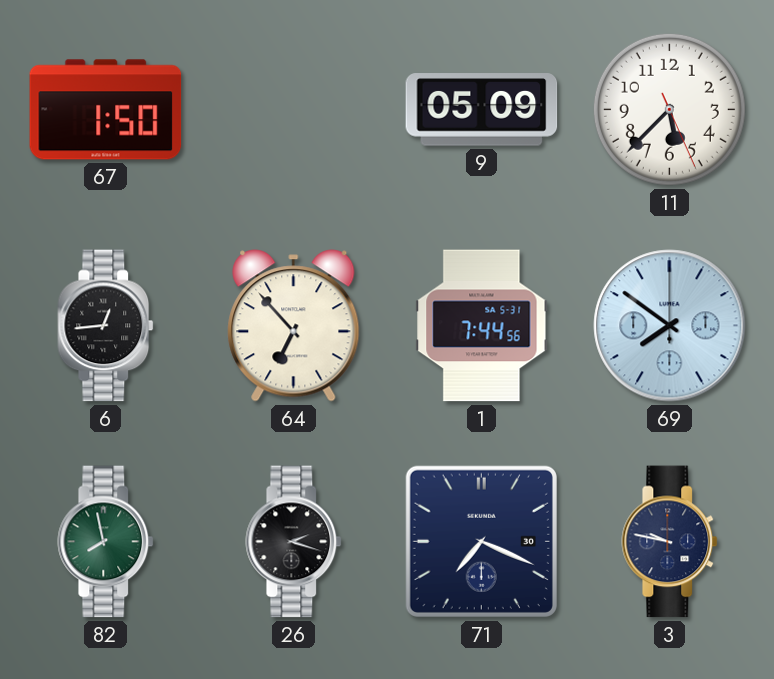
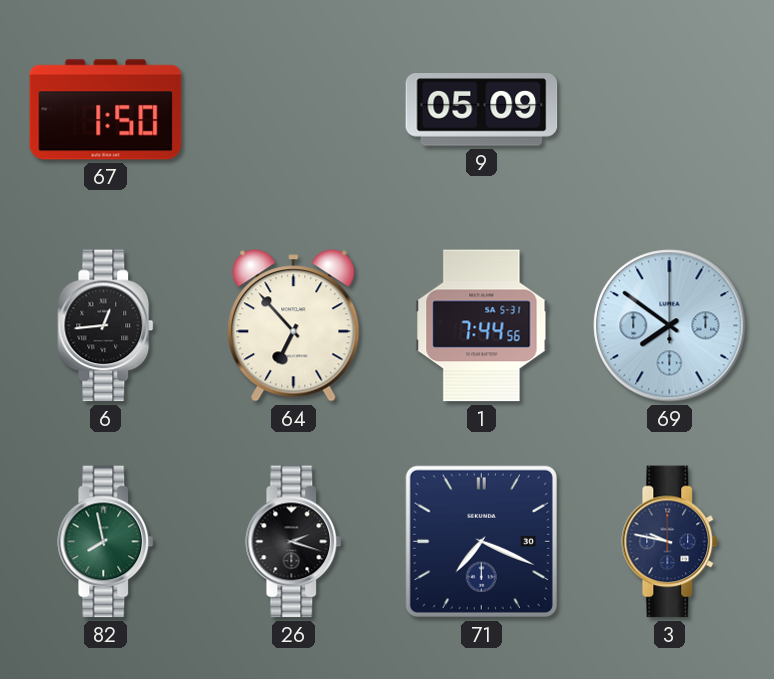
11: 5:37 -> none
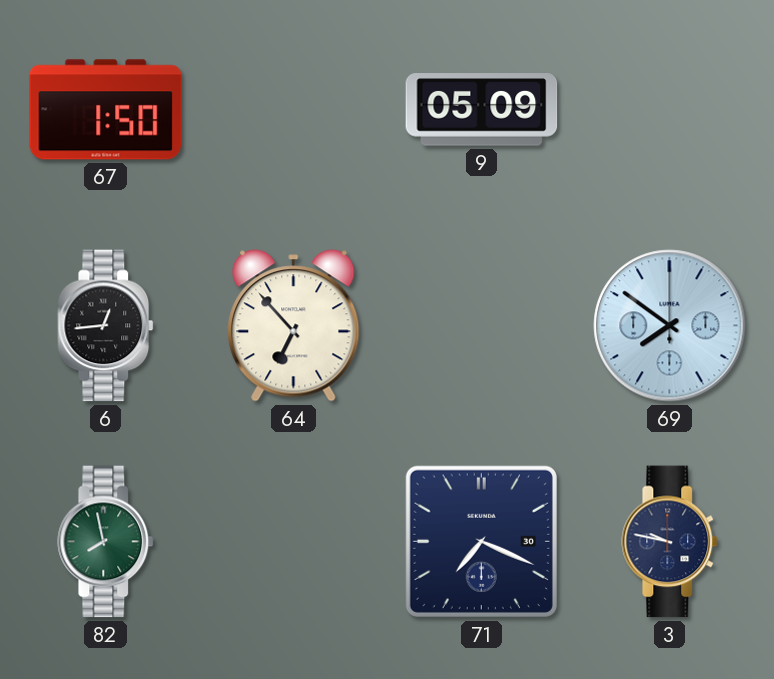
1: 7:44 -> none
26: 2:18 -> none
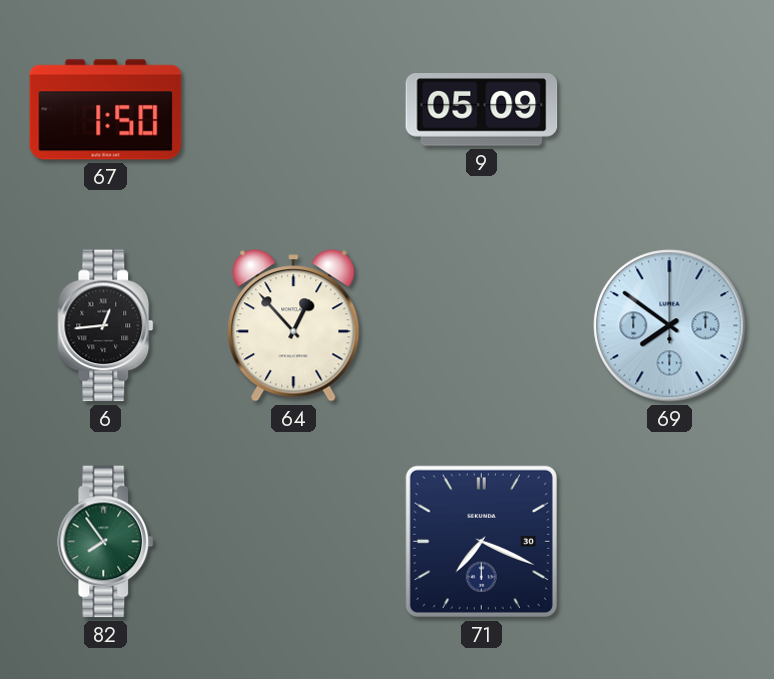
64: 6:53 -> 12:53
82: 7:58 -> 7:54
3: 9:47 -> none
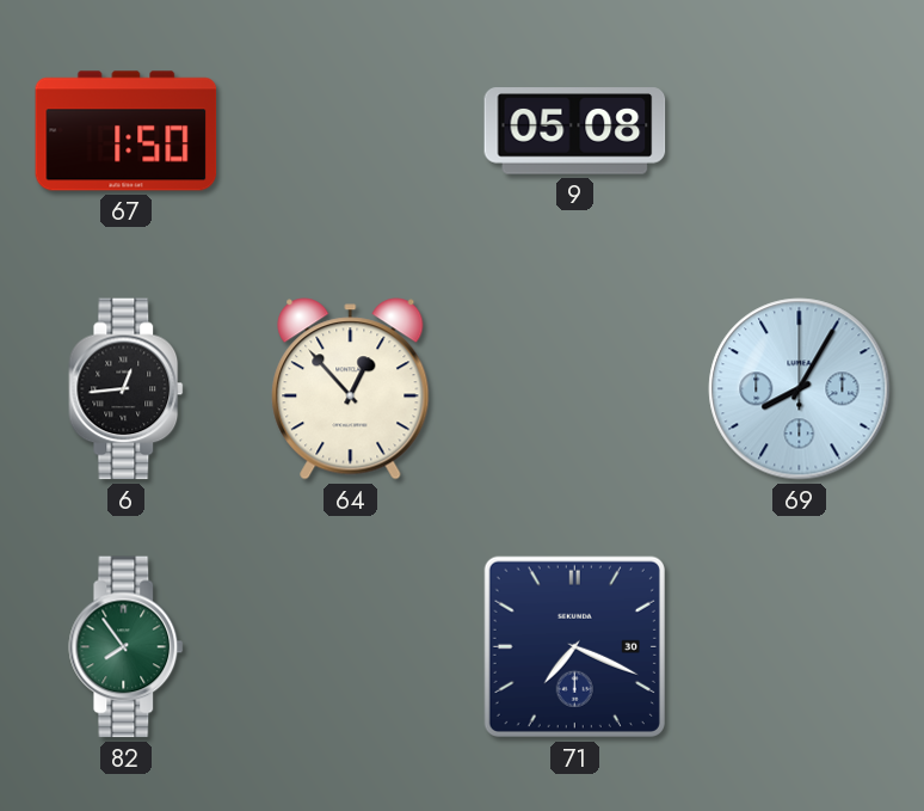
9: 05:09 -> 05:08
69: 7:51 -> 8:05
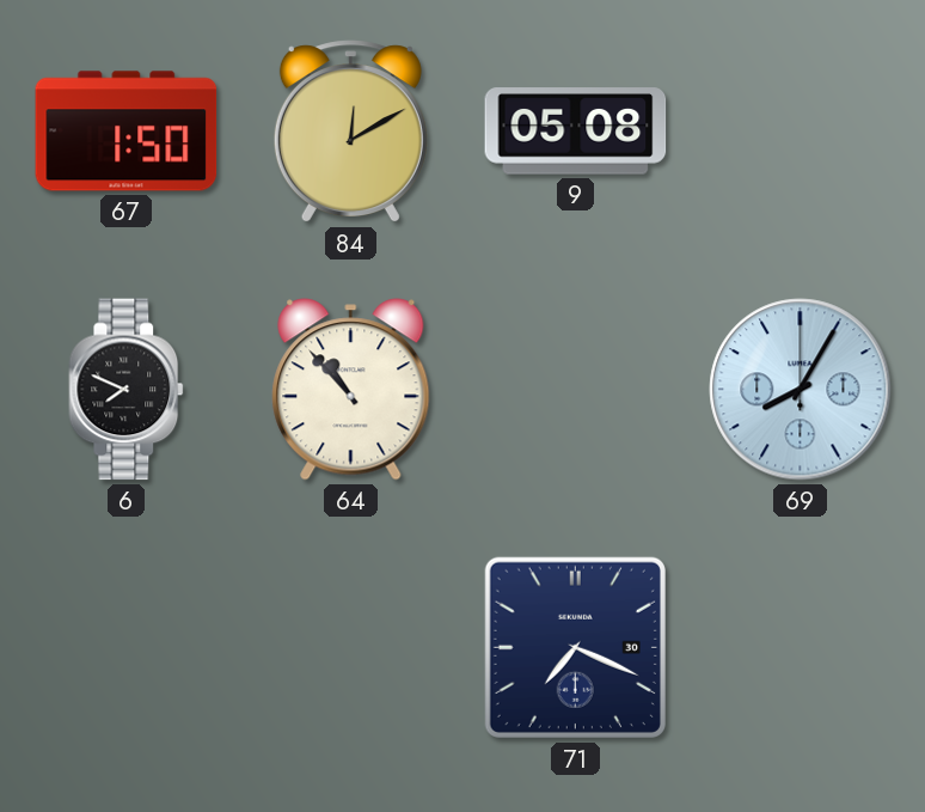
84: none -> 12:10
6: 12:44 -> 7:49
64: 12:53 -> 10:53
82: 7:54 -> none
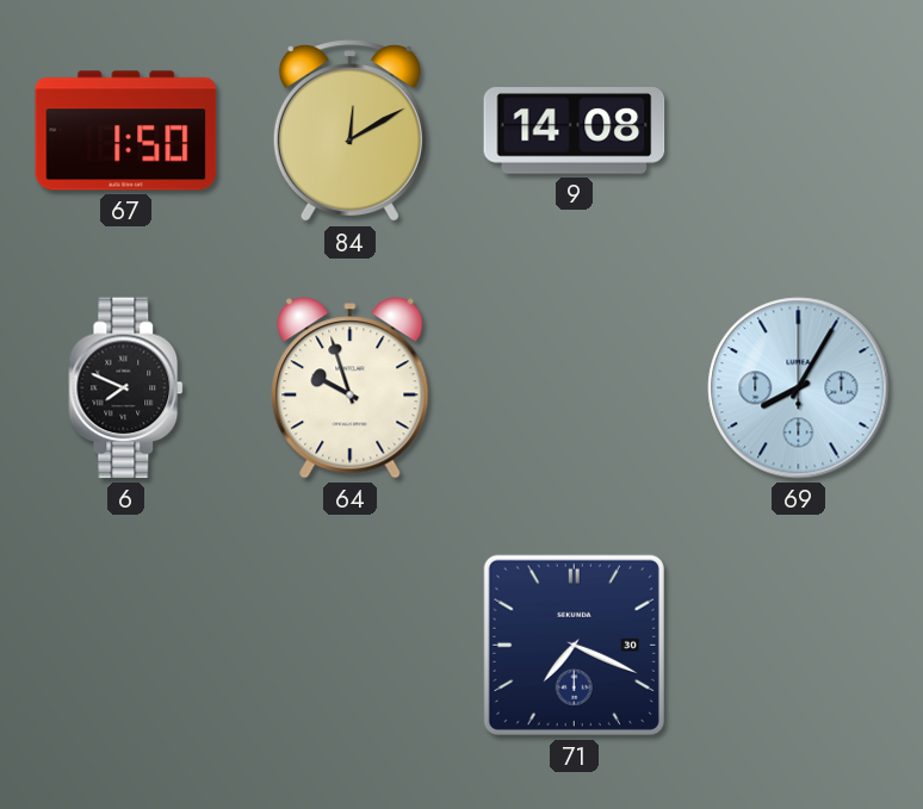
9: 05:08 -> 14:08
64: 10:53 -> 9:57
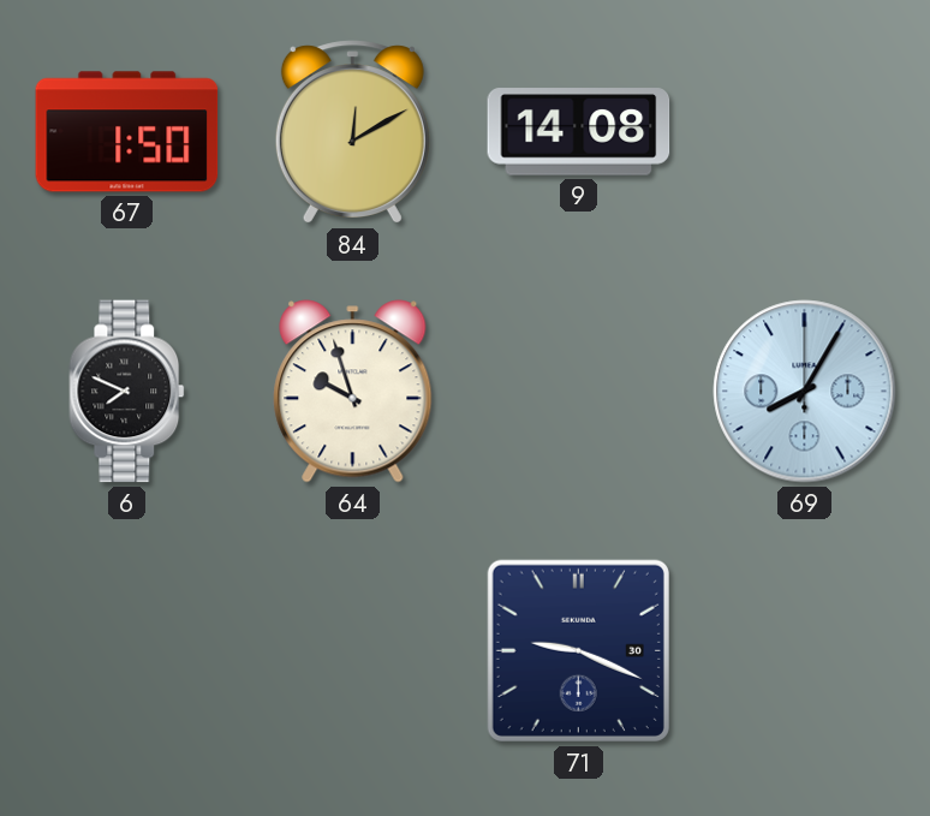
71: 7:19 -> 9:19
